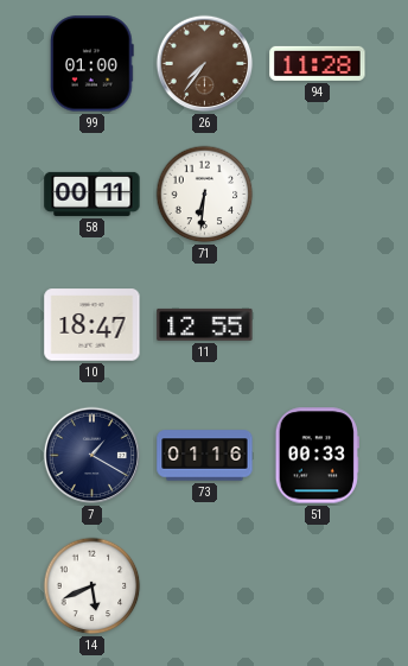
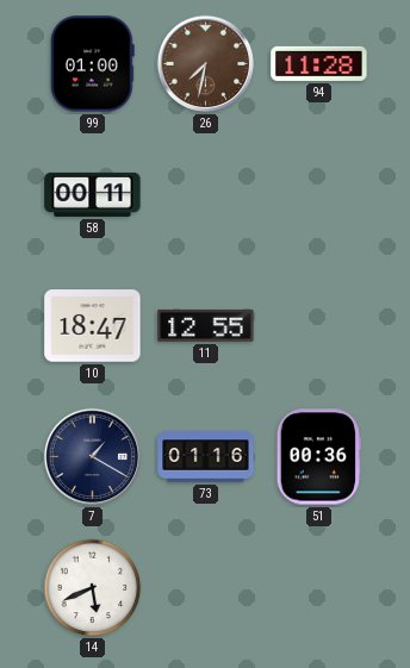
26: 7:36 -> 7:32
71: 6:31 -> none
51: 00:33 -> 00:36
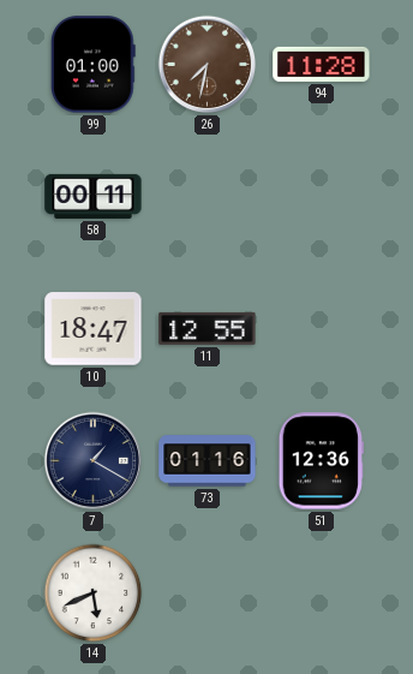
51: 00:36 -> 12:36
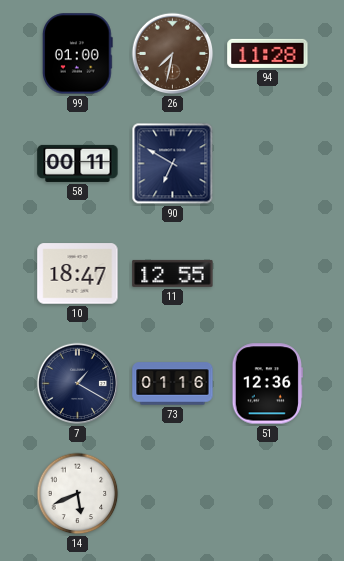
90: none -> 6:50
